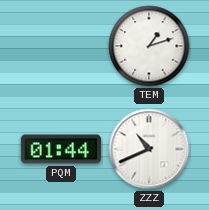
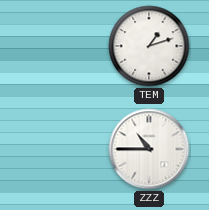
PQM: 01:44 -> none
ZZZ: 10:41 -> 10:45
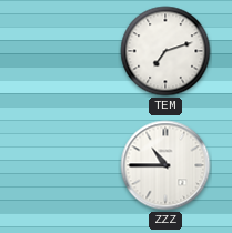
TEM: 1:12 -> 7:12
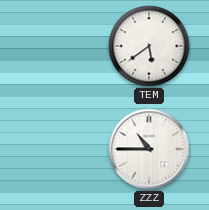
TEM: 7:12 -> 5:39
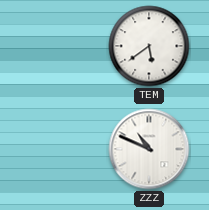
ZZZ: 10:45 -> 10:49
